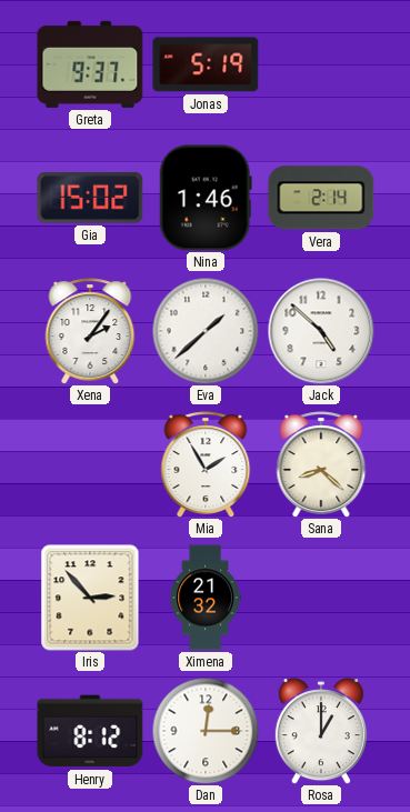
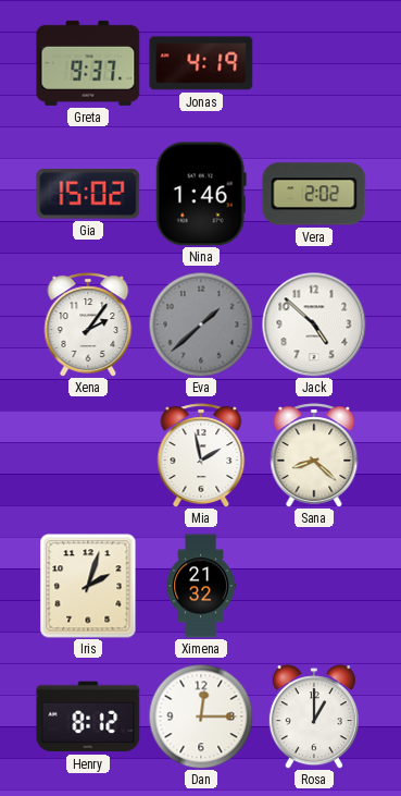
Jonas: 5:19 -> 4:19
Vera: 2:14 -> 2:02
Eva dial: white -> grey
Mia: 1:55 -> 1:58
Iris: 2:53 -> 2:03
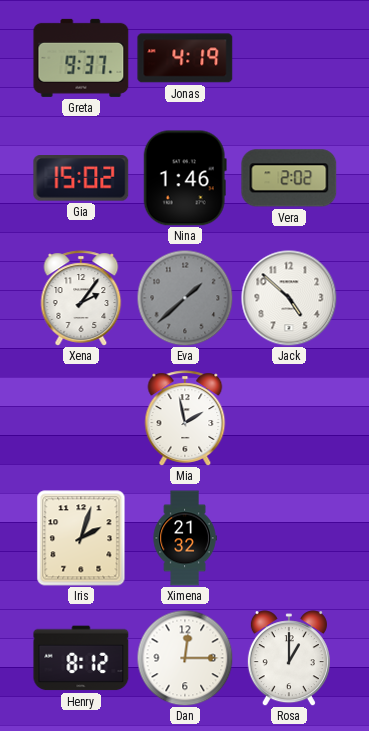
Sana: 8:22 -> none
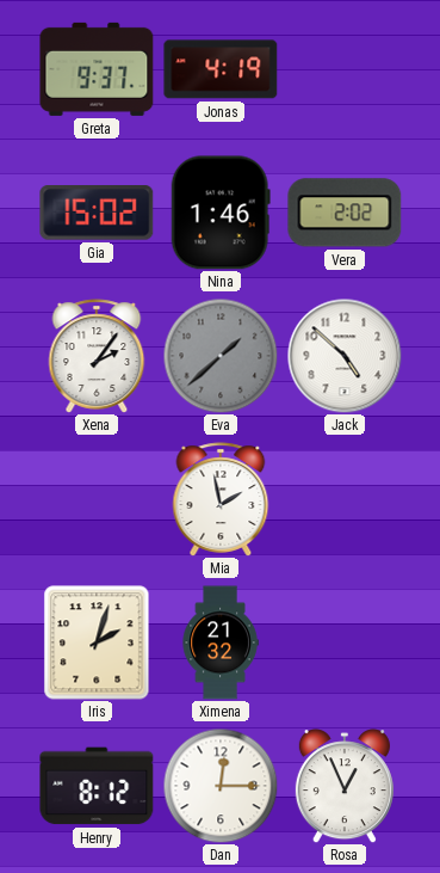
Rosa: 1:00 -> 12:56
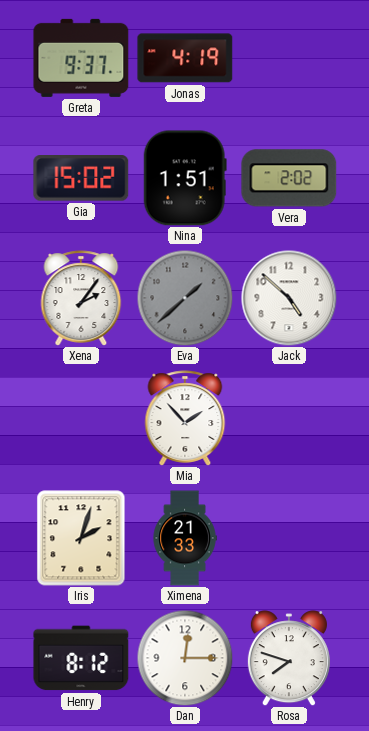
Nina: 1:46 -> 1:51
Mia: 1:58 -> 1:53
Ximena: 21:32 -> 21:33
Rosa: 12:56 -> 7:48
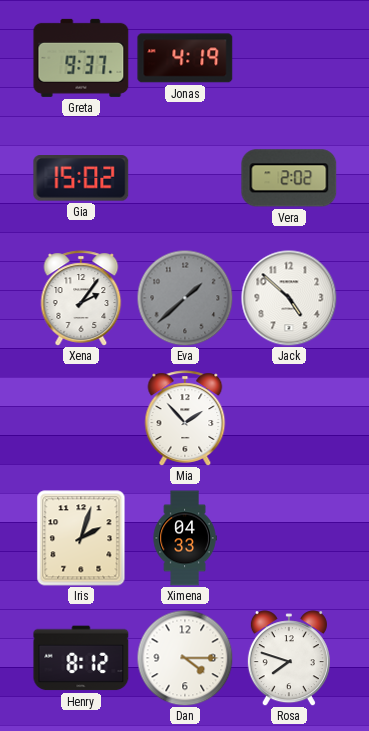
Nina: 1:51 -> none
Ximena: 21:33 -> 04:33
Dan: 12:15 -> 4:15
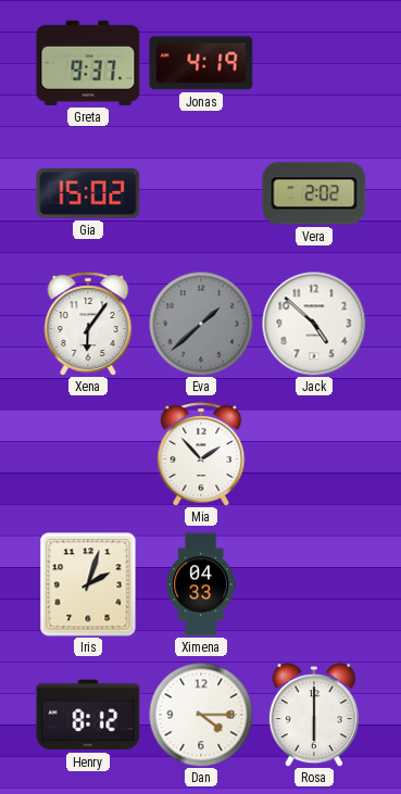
Xena: 2:06 -> 6:06
Rosa: 7:48 -> 6:00
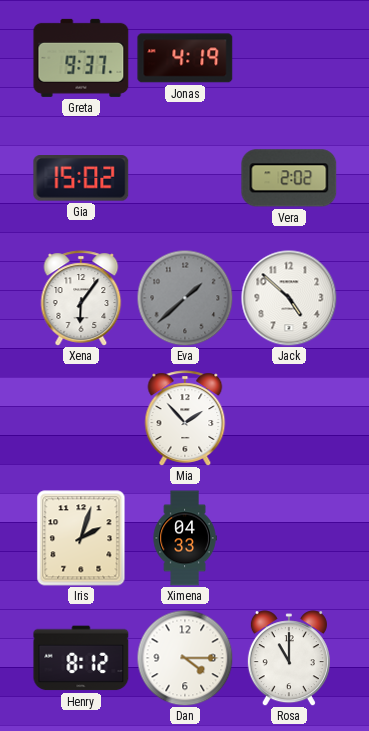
Rosa: 6:00 -> 11:00
